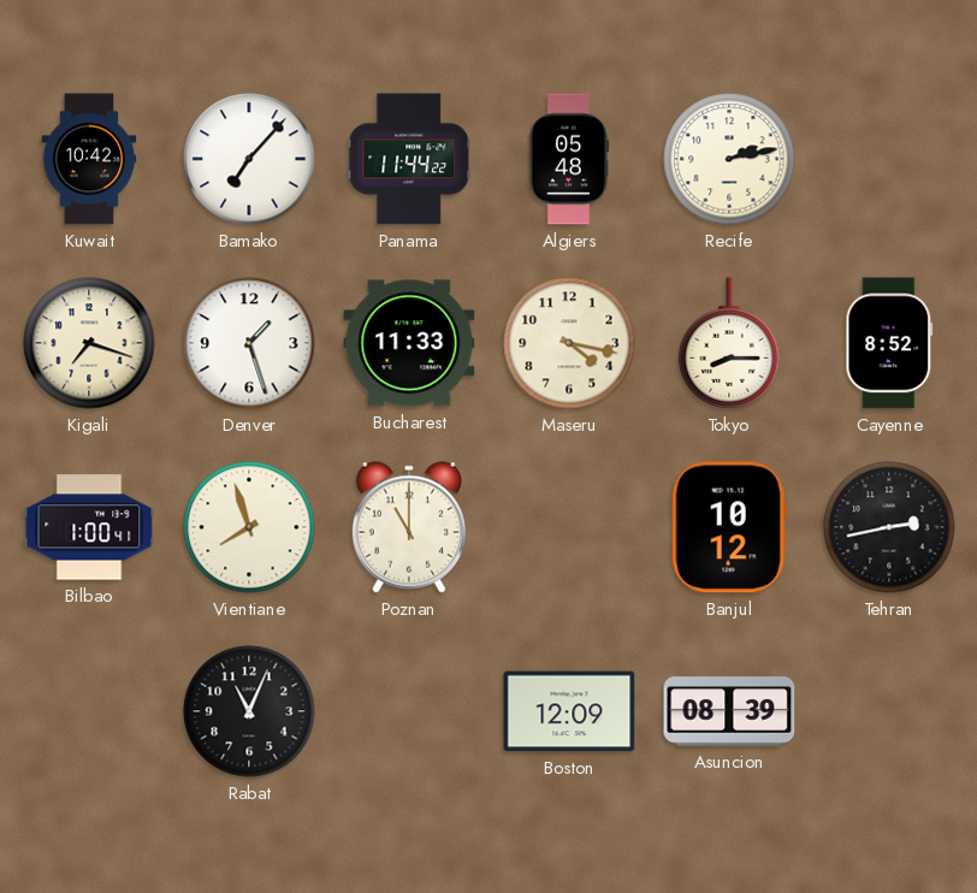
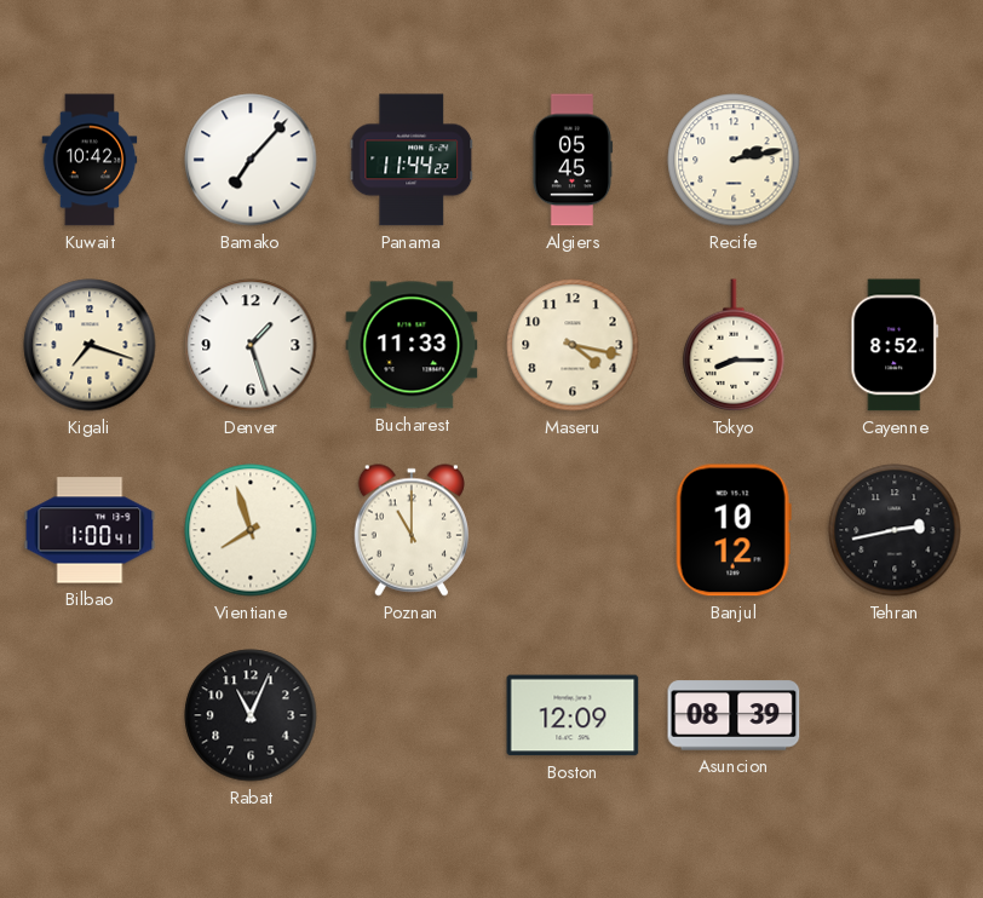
Algiers: 05:48 -> 05:45
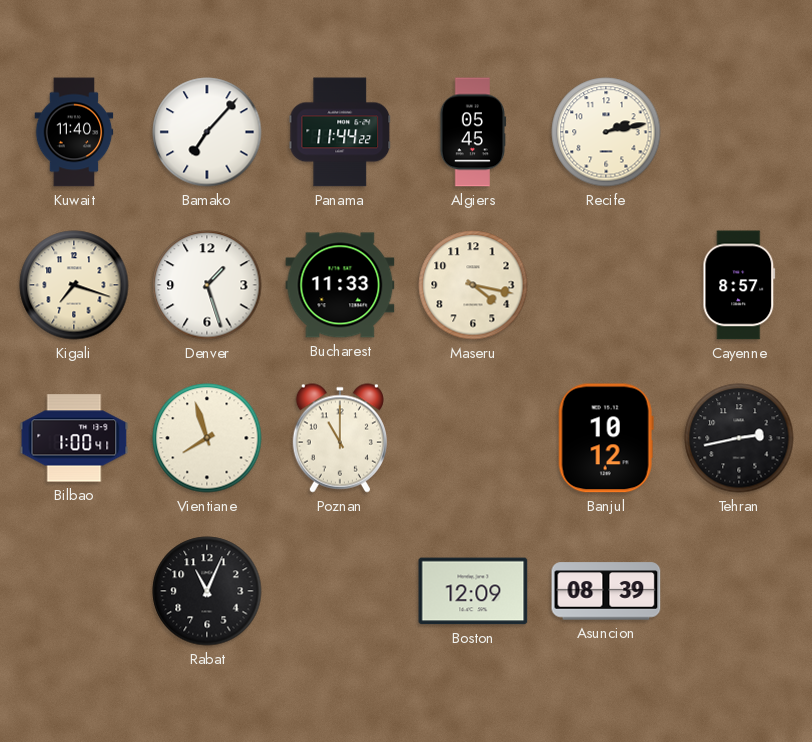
Kuwait: 10:42 -> 11:40
Tokyo: 8:15 -> none
Cayenne: 8:52 -> 8:57
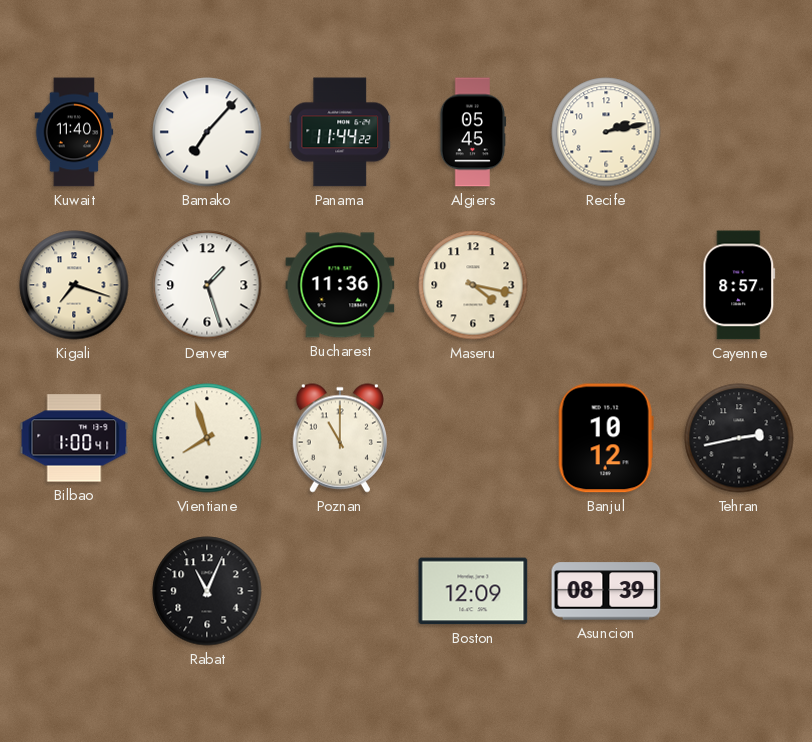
Bucharest: 11:33 -> 11:36
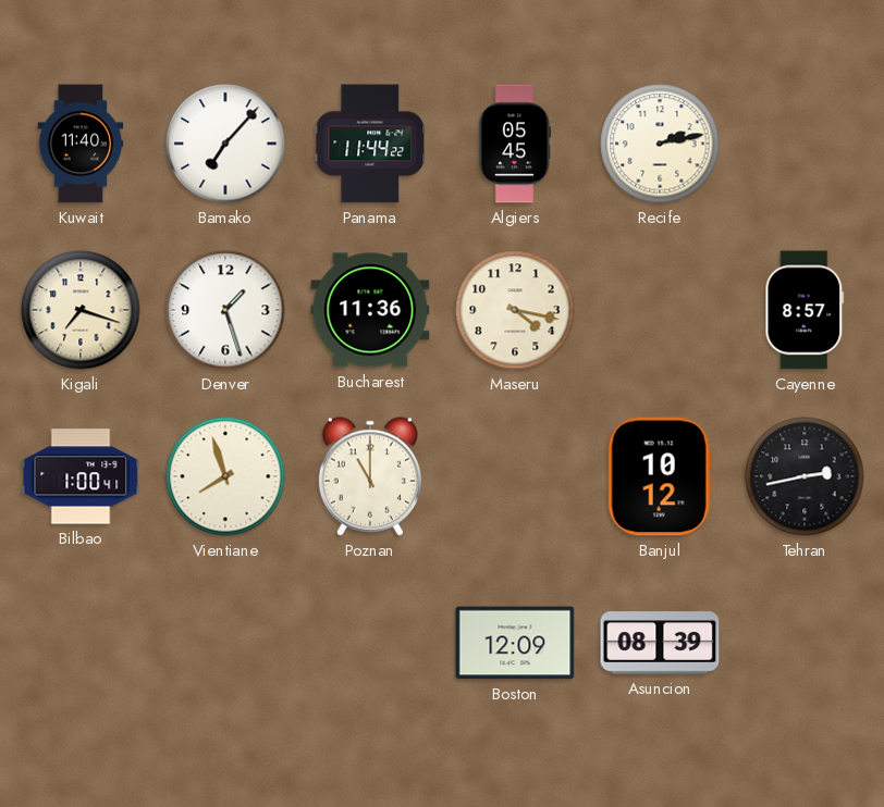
Rabat: 11:04 -> none
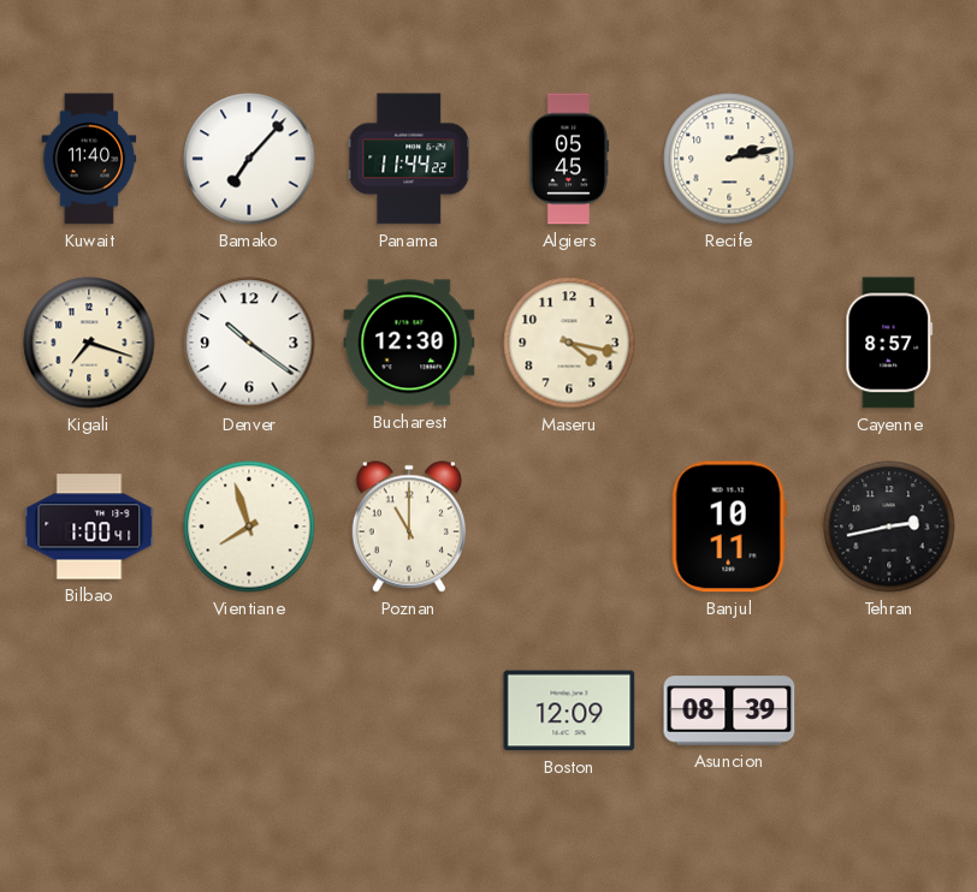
Denver: 1:27 -> 10:21
Bucharest: 11:36 -> 12:30
Banjul: 10:12 -> 10:11
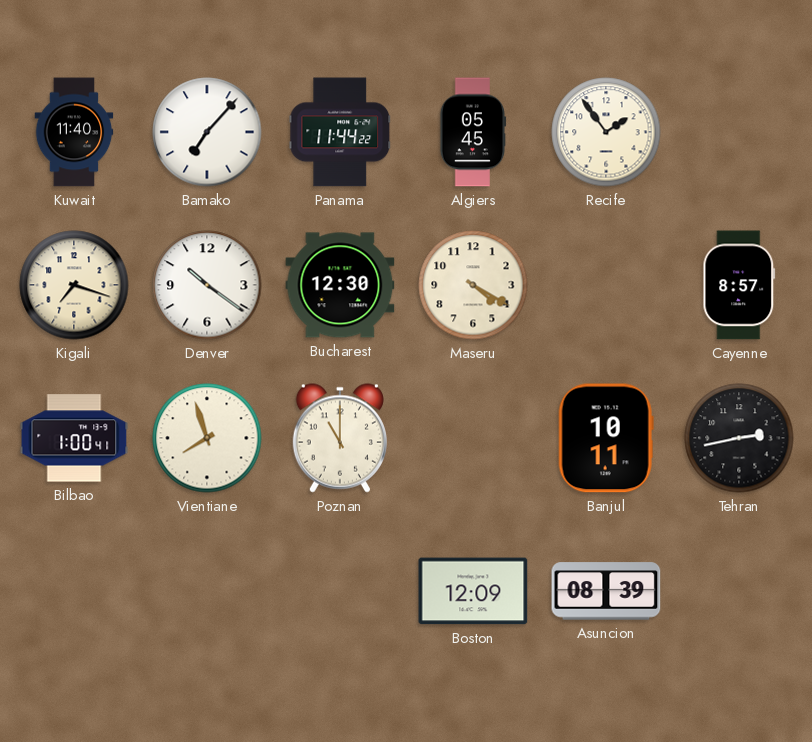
Recife: 2:13 -> 1:54
Maseru: 4:17 -> 4:20
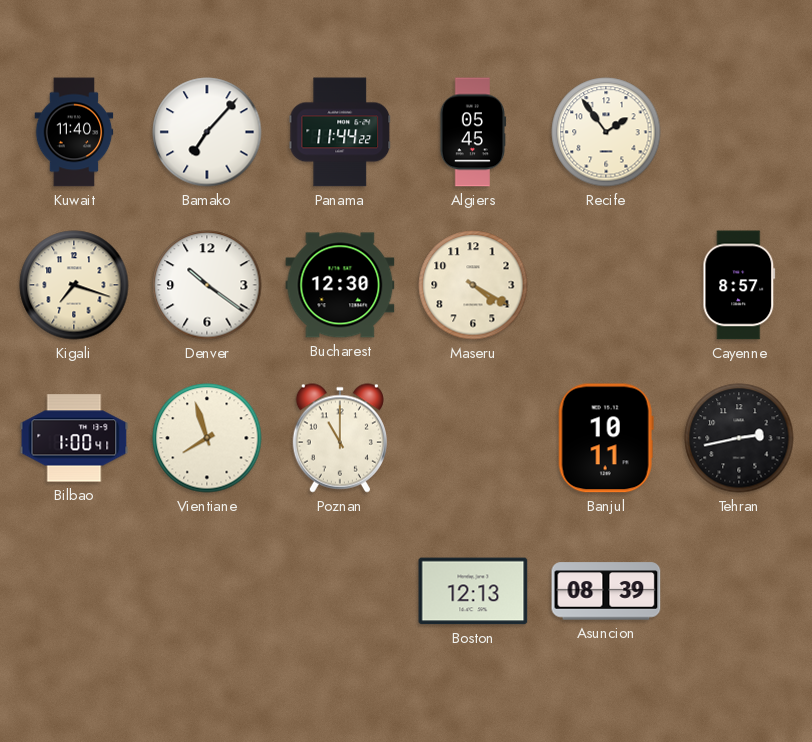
Boston: 12:09 -> 12:13
